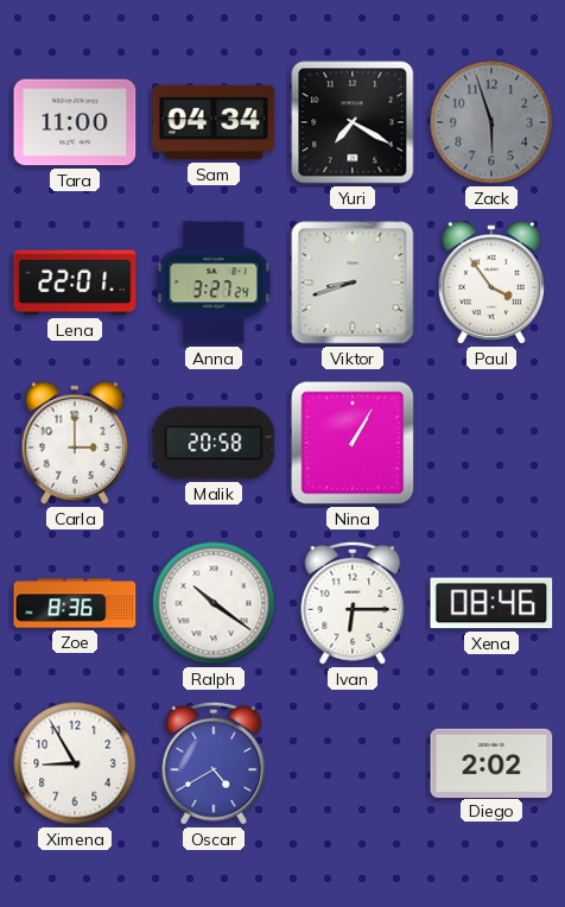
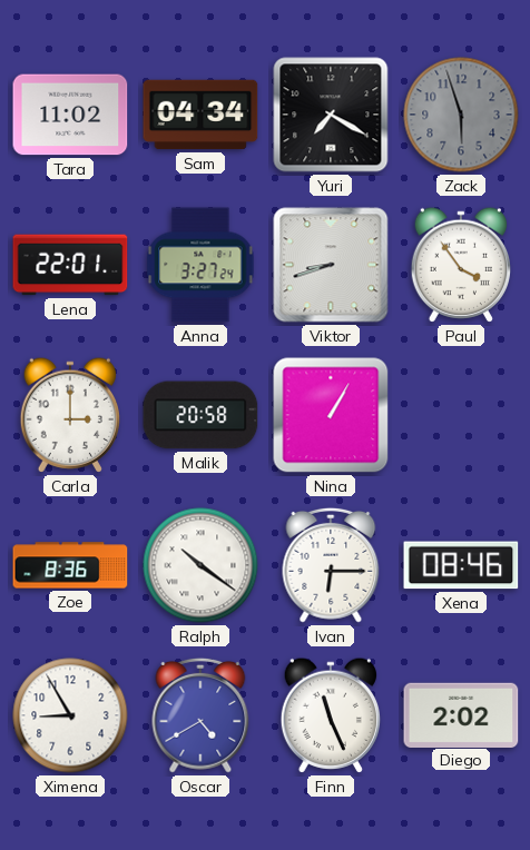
Tara: 11:00 -> 11:02
Finn: none -> 11:26
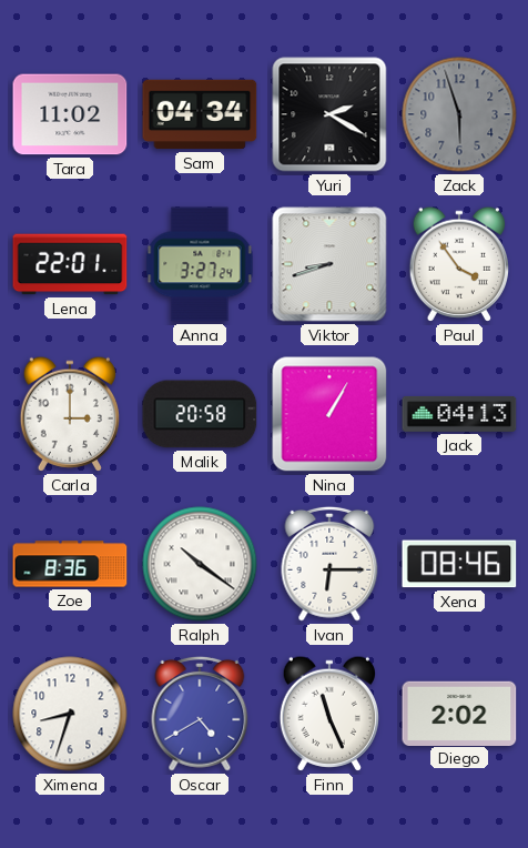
Yuri: 7:20 -> 2:20
Jack: none -> 04:13
Ximena: 8:55 -> 8:33
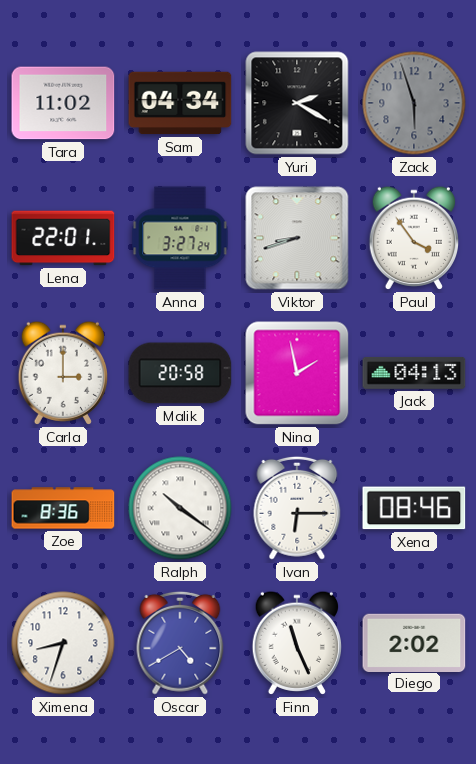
Nina: 1:05 -> 1:58
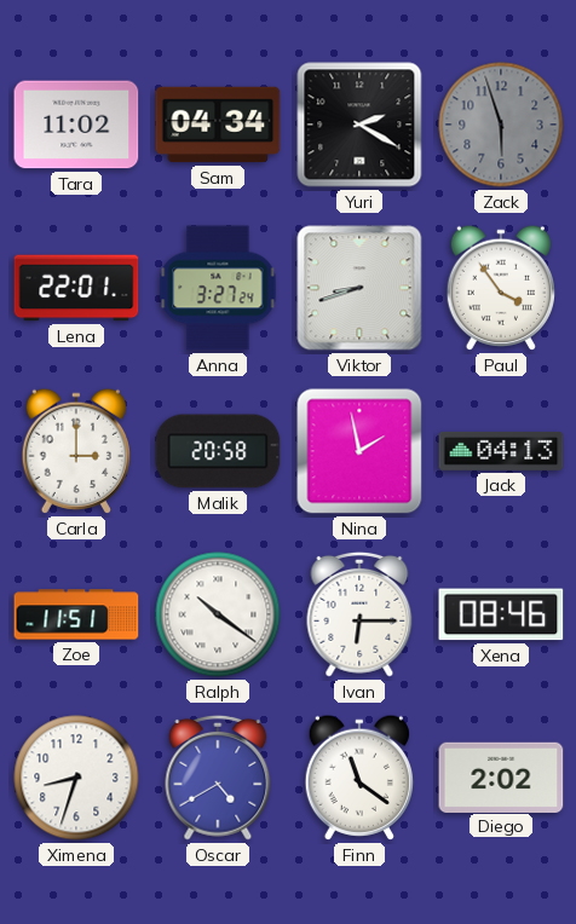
Zoe: 8:36 -> 11:51
Finn: 11:26 -> 11:21
